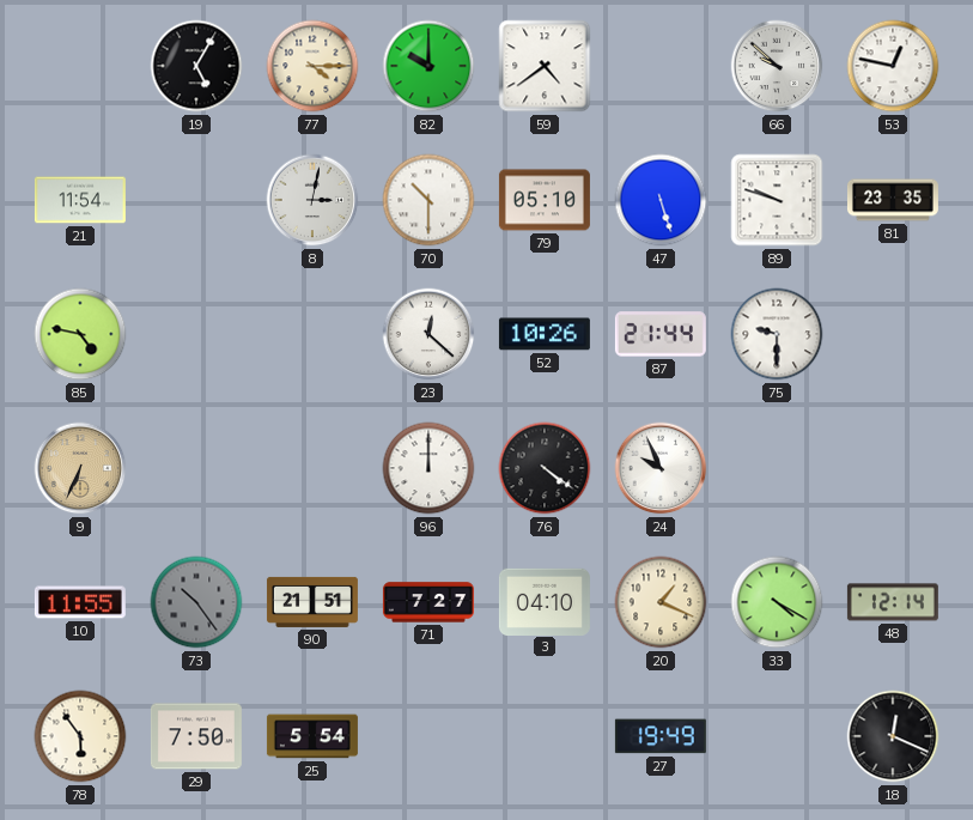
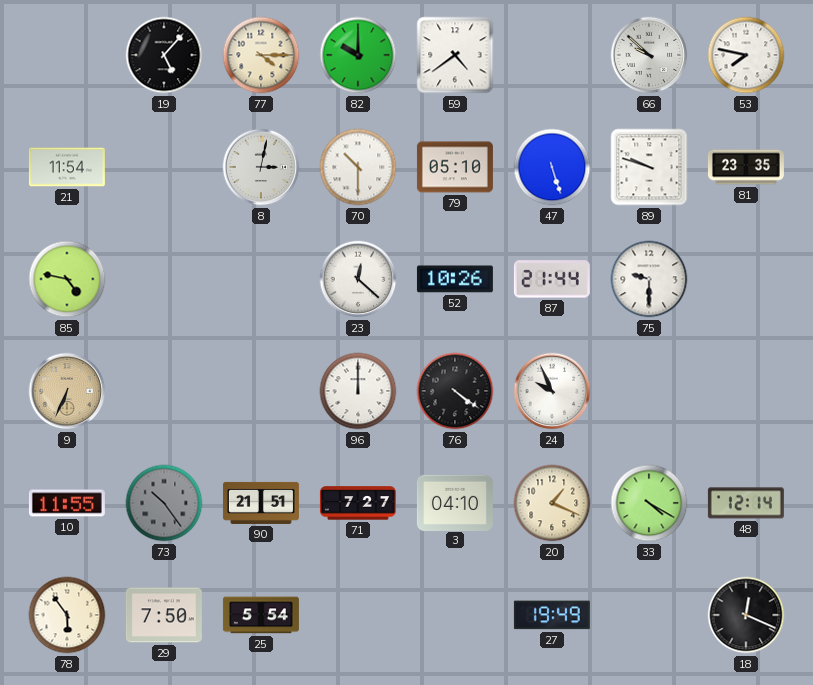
19: 5:05 -> 5:07
53: 12:47 -> 7:47
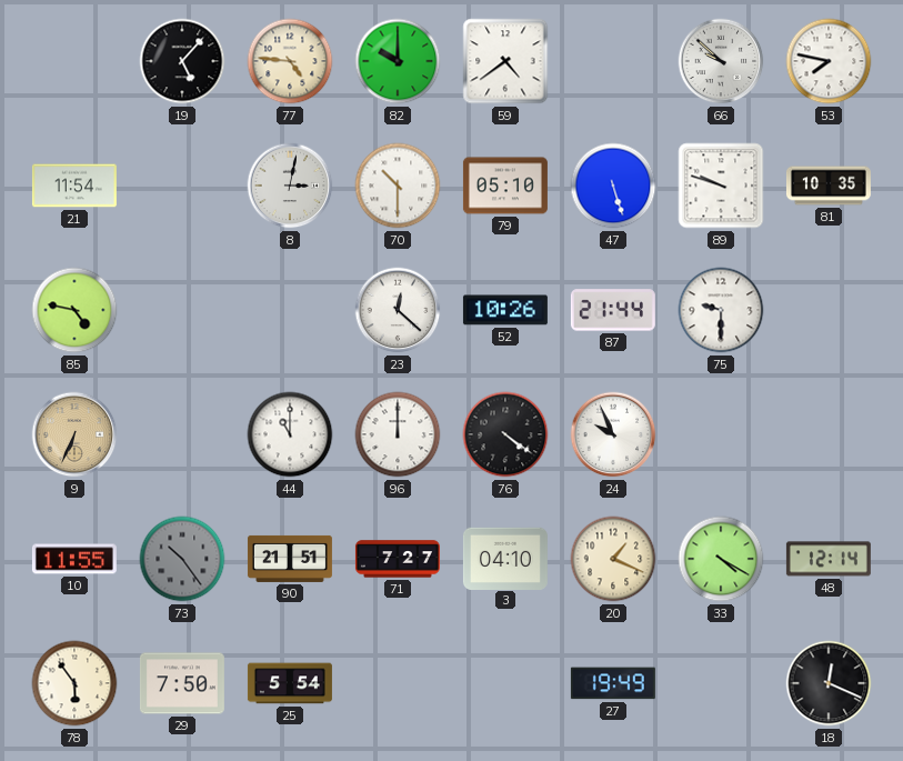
77: 4:15 -> 4:46
81: 23:35 -> 10:35
44: none -> 11:00
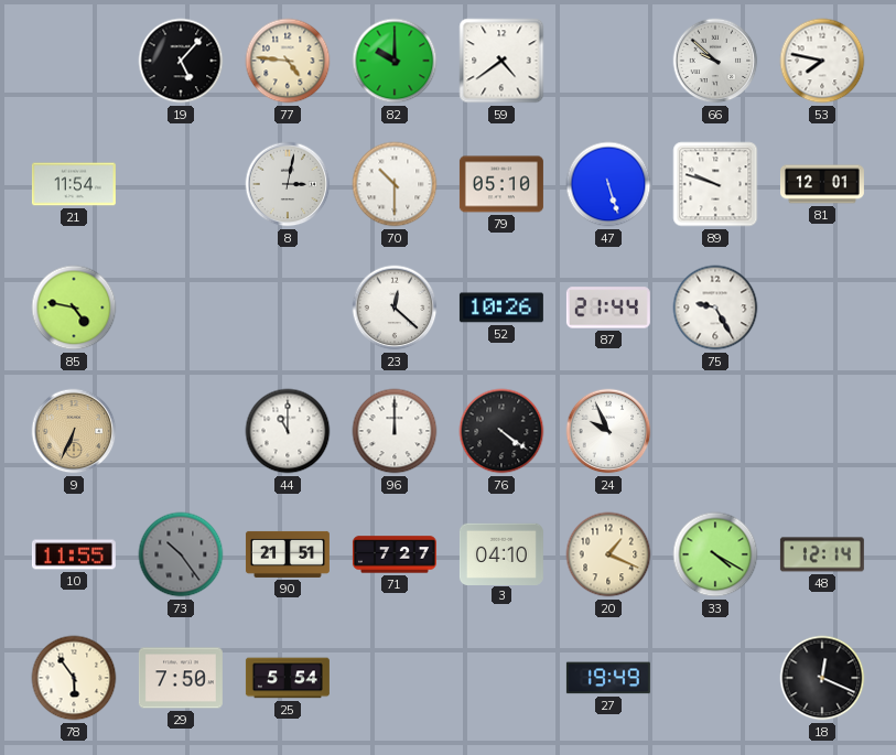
81: 10:35 -> 12:01
75: 9:30 -> 9:25
